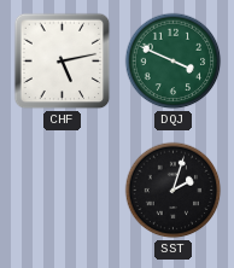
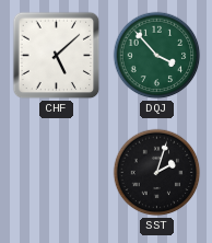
CHF: 5:13 -> 5:08
DQJ: 3:49 -> 3:53
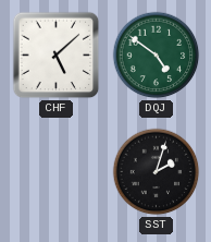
DQJ: 3:53 -> 4:51
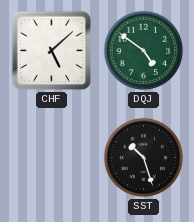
SST: 2:03 -> 10:27
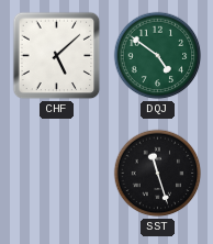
SST: 10:27 -> 11:27
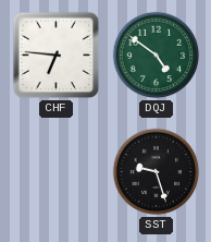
CHF: 5:08 -> 6:46
SST: 11:27 -> 9:27
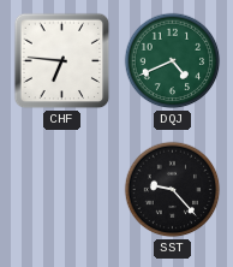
DQJ: 4:51 -> 4:41
SST: 9:27 -> 9:23
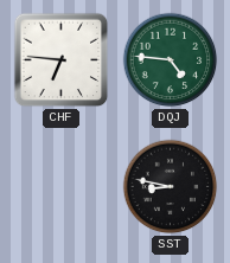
DQJ: 4:41 -> 4:46
SST: 9:23 -> 8:47
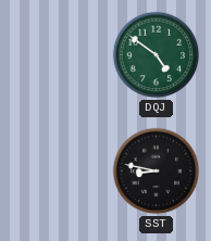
CHF: 6:46 -> none
DQJ: 4:46 -> 4:51
